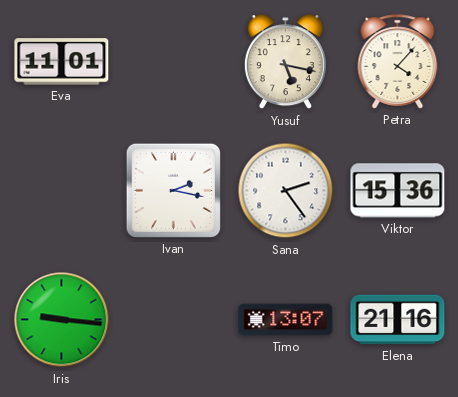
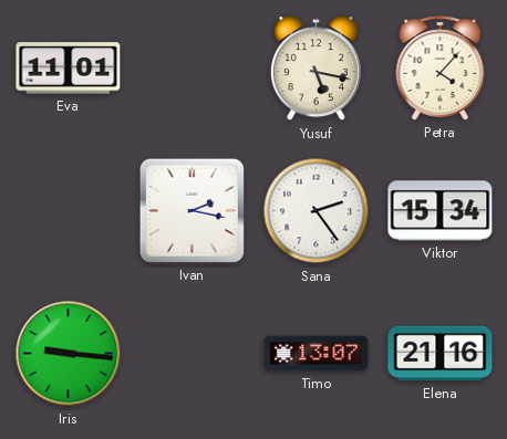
Viktor: 15:36 -> 15:34
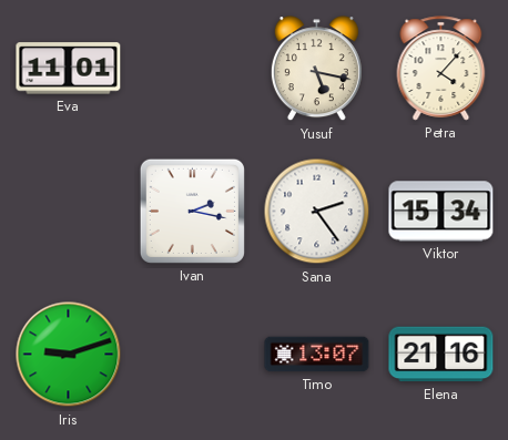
Iris: 9:16 -> 9:12
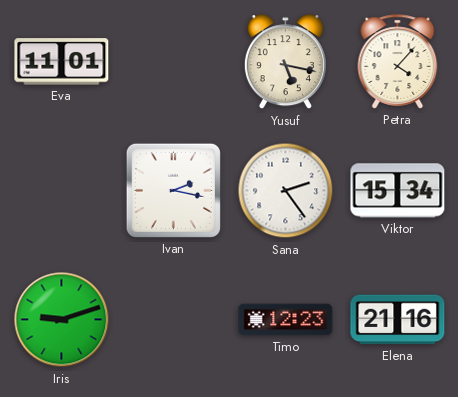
Timo: 13:07 -> 12:23
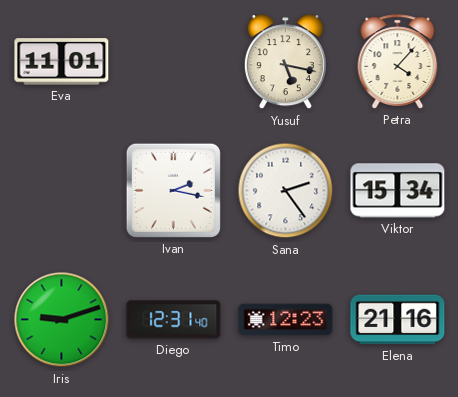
Diego: none -> 12:31
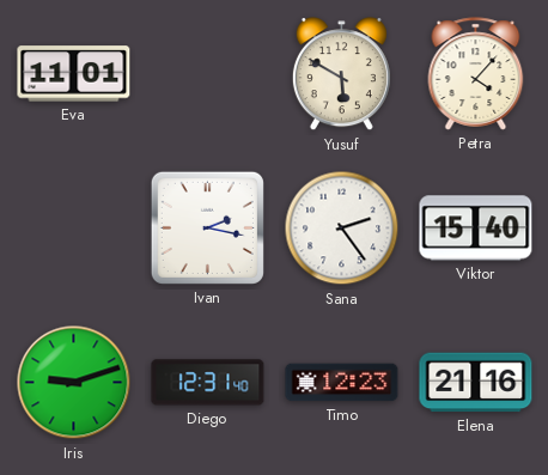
Yusuf: 5:17 -> 5:50
Viktor: 15:34 -> 15:40
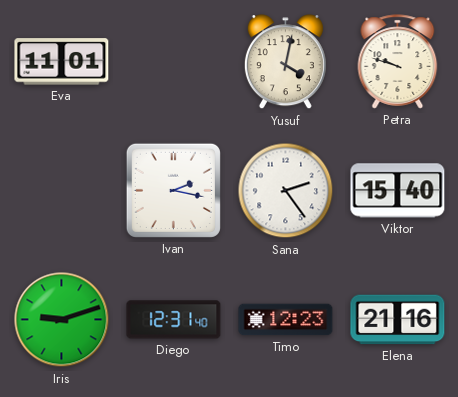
Yusuf: 5:50 -> 4:02
Petra: 4:07 -> 9:48
